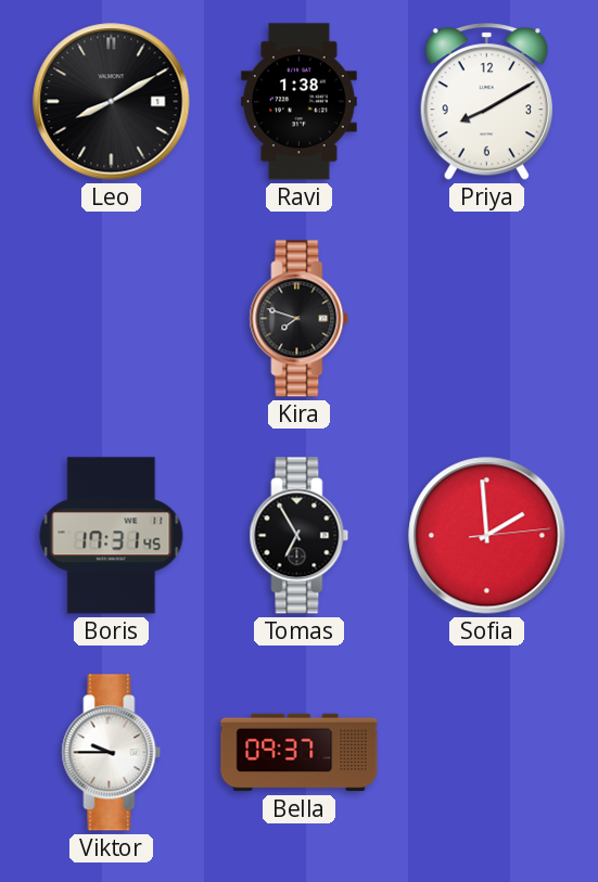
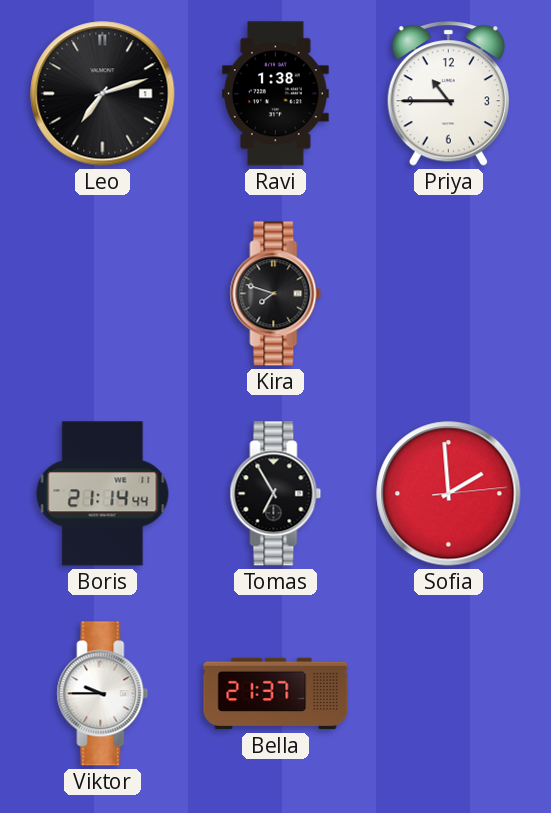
Leo: 8:10 -> 7:12
Priya: 8:10 -> 10:45
Boris: 17:31 -> 21:14
Bella: 09:37 -> 21:37
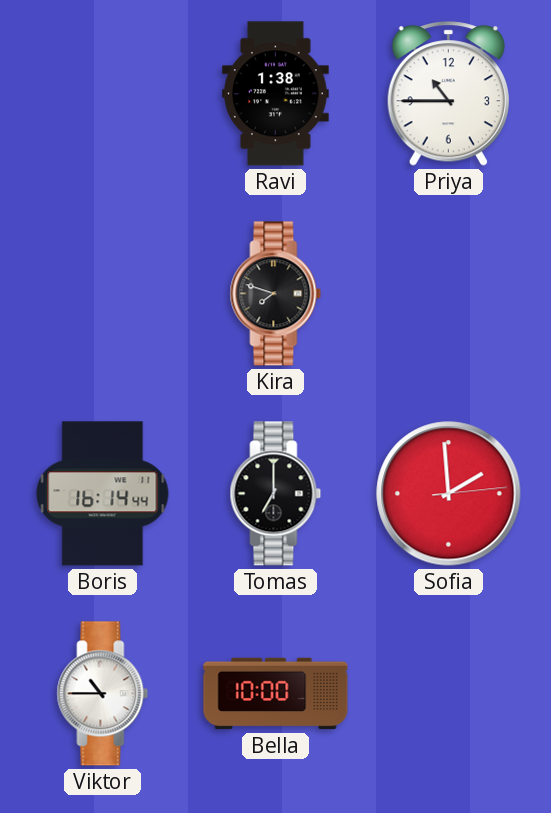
Leo: 7:12 -> none
Boris: 21:14 -> 16:14
Tomas: 6:55 -> 7:00
Viktor: 9:45 -> 10:45
Bella: 21:37 -> 10:00
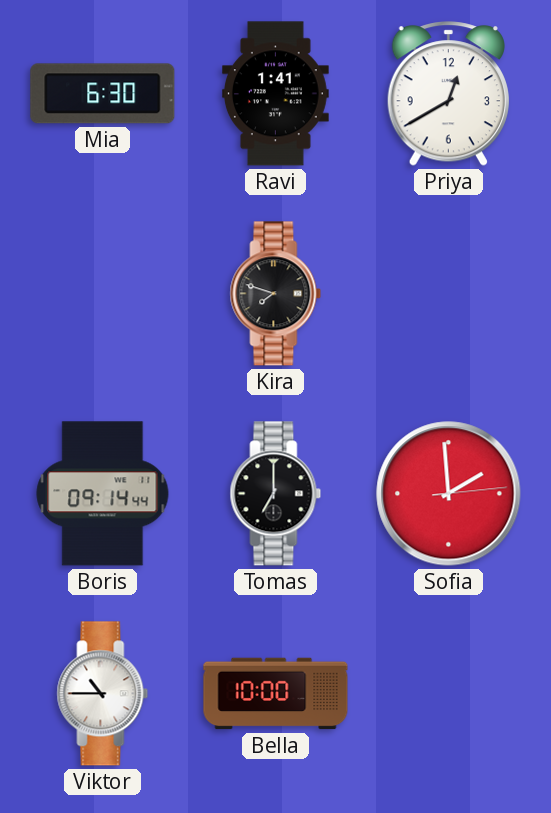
Mia: none -> 6:30
Ravi: 1:38 -> 1:41
Priya: 10:45 -> 12:40
Boris: 16:14 -> 09:14
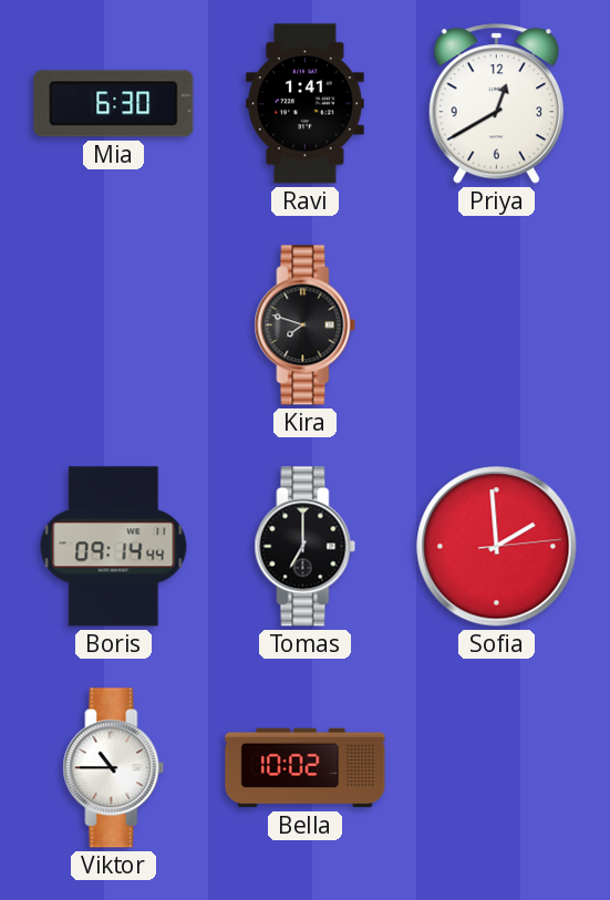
Bella: 10:00 -> 10:02
